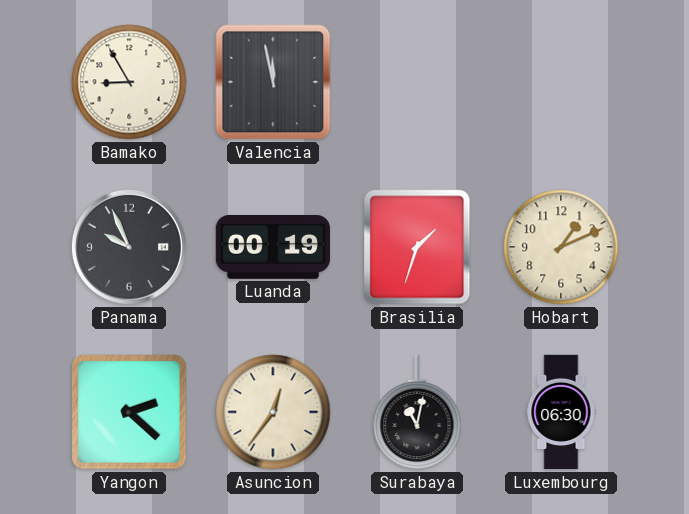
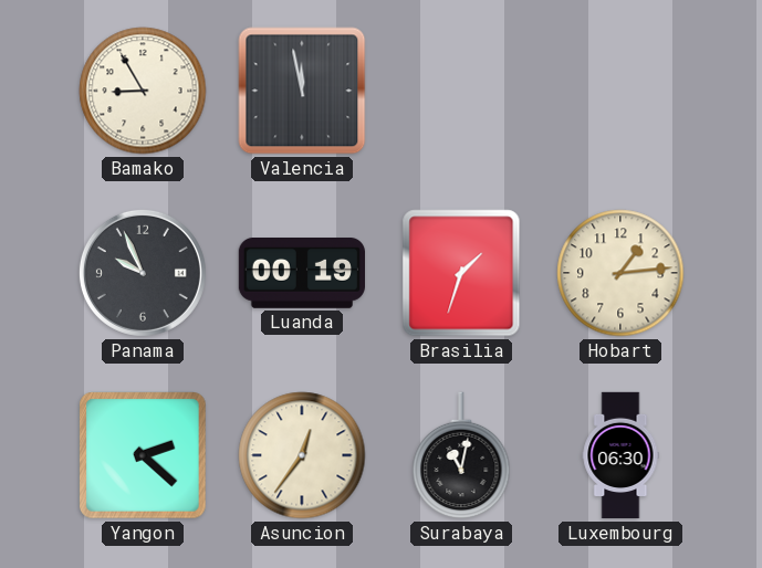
Hobart: 1:11 -> 1:14
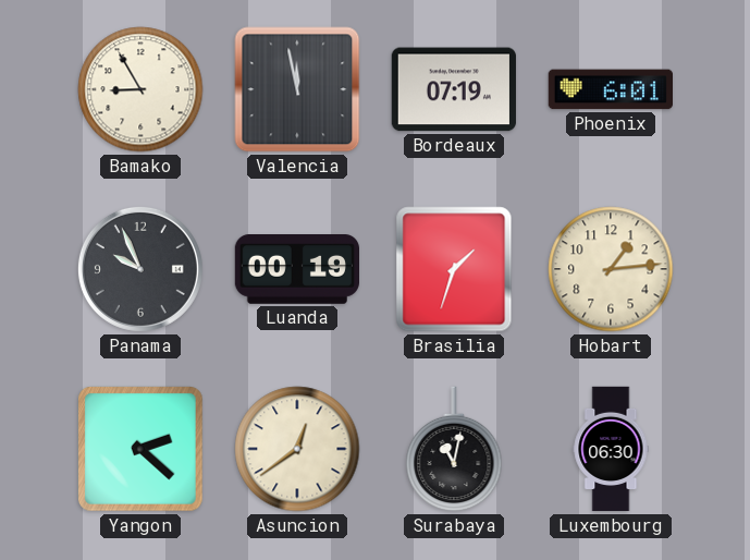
Bordeaux: none -> 07:19
Phoenix: none -> 6:01
Asuncion: 12:36 -> 12:39
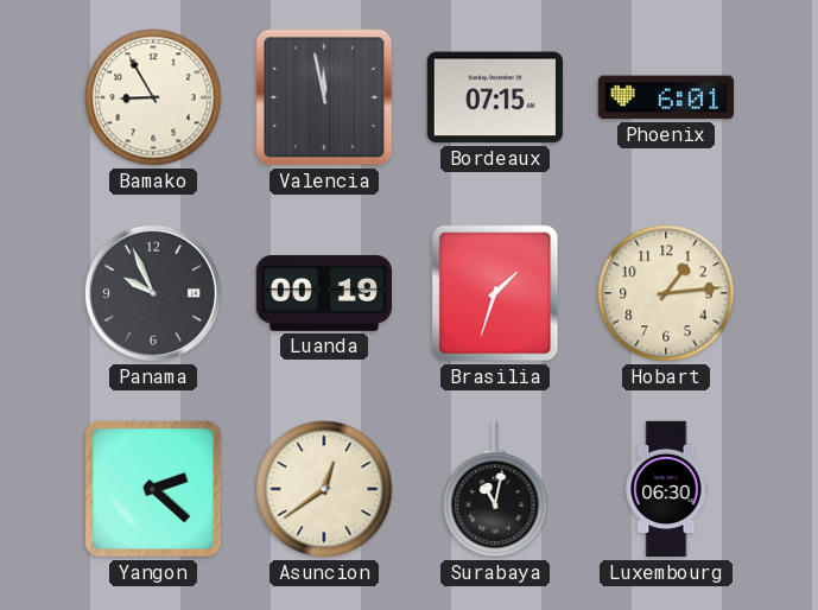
Bordeaux: 07:19 -> 07:15
